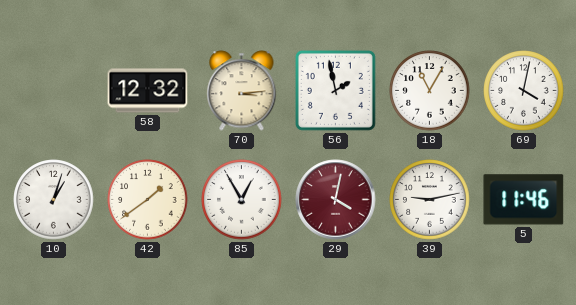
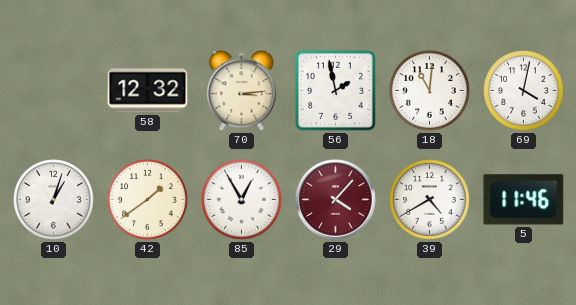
18: 11:05 -> 11:01
29: 4:02 -> 4:07
39: 9:13 -> 4:40
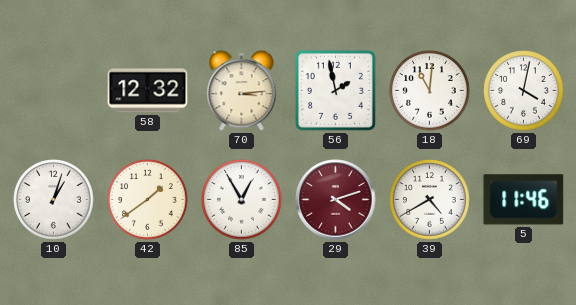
29: 4:07 -> 4:12
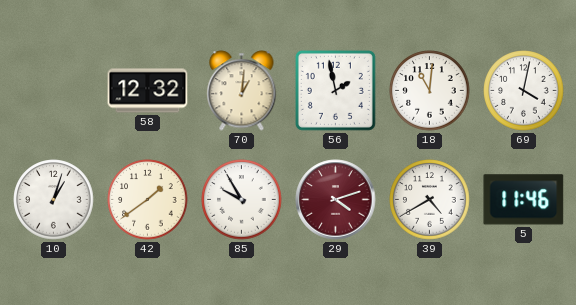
70: 3:14 -> 1:01
85: 12:55 -> 9:55
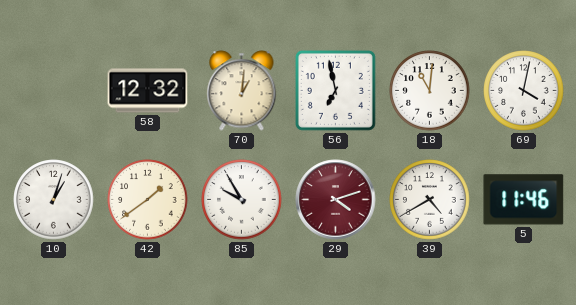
56: 1:58 -> 6:58
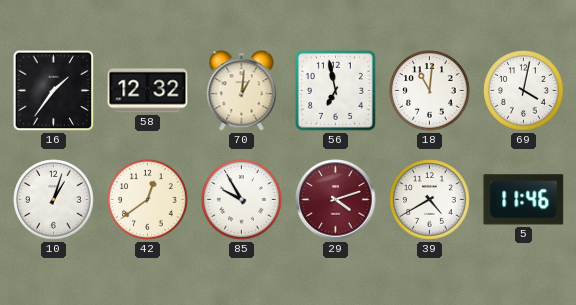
16: none -> 1:36
42: 1:39 -> 12:39
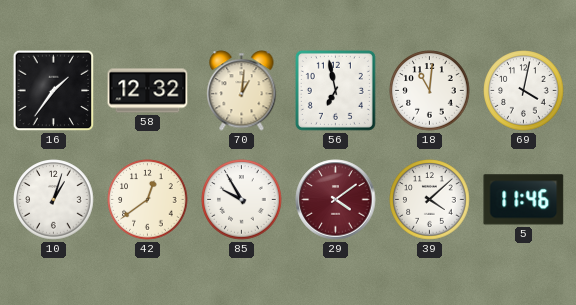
29: 4:12 -> 4:09
39: 4:40 -> 4:08
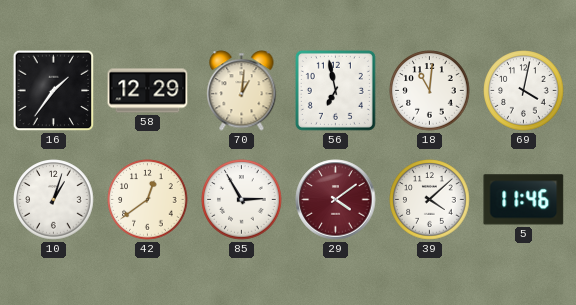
58: 12:32 -> 12:29
85: 9:55 -> 2:55
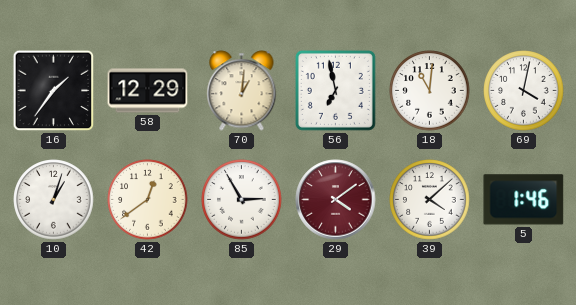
5: 11:46 -> 1:46
